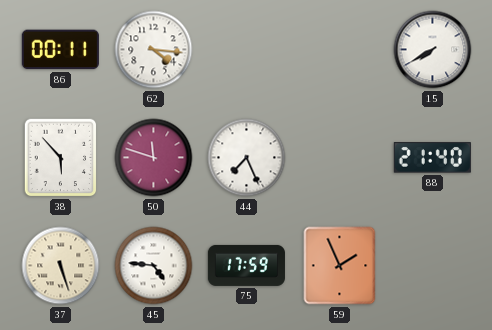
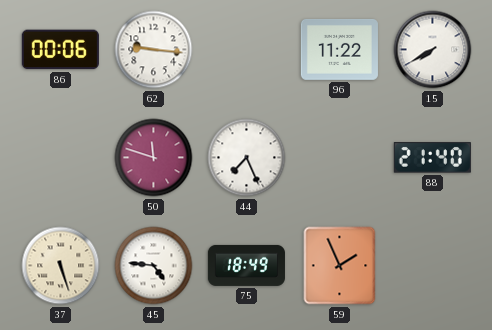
86: 00:11 -> 00:06
62: 4:16 -> 9:16
96: none -> 11:22
38: 5:53 -> none
75: 17:59 -> 18:49
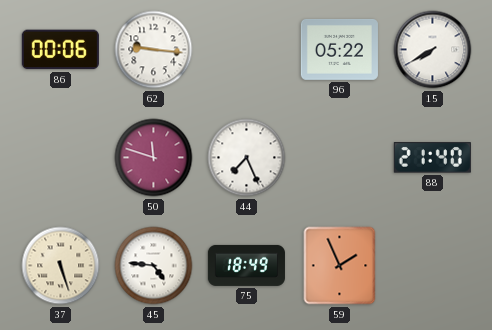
96: 11:22 -> 05:22
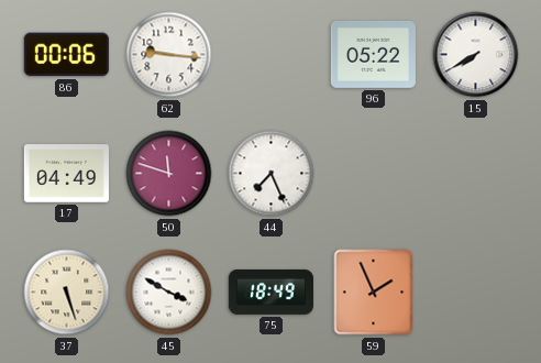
17: none -> 04:49
88: 21:40 -> none
45: 4:46 -> 3:50
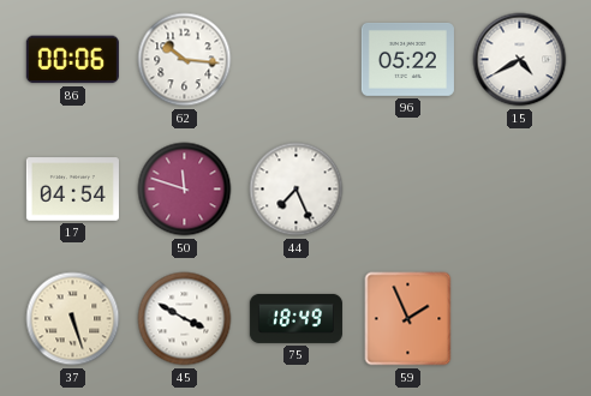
62: 9:16 -> 10:16
15: 7:40 -> 4:40
17: 04:49 -> 04:54
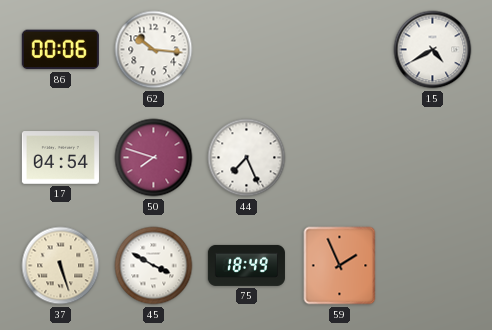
96: 05:22 -> none
50: 11:48 -> 7:48
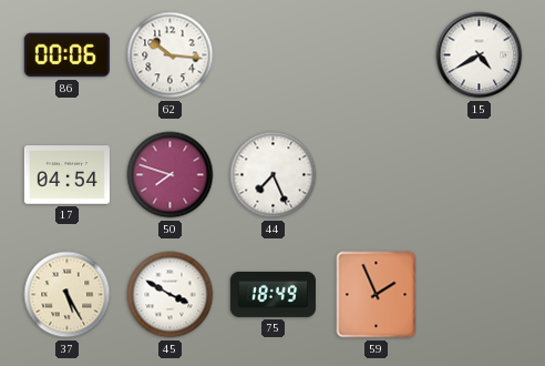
37: 5:27 -> 5:25
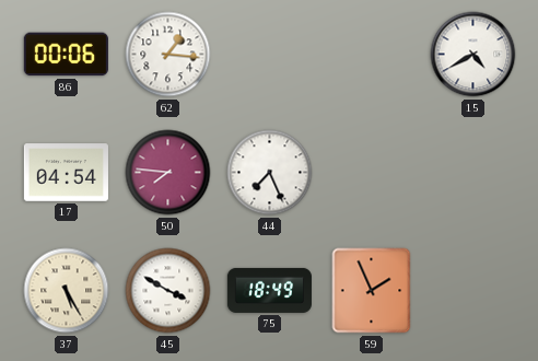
62: 10:16 -> 1:16
50: 7:48 -> 7:46
